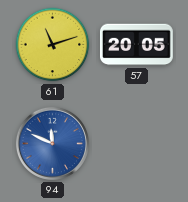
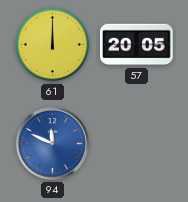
61: 11:12 -> 12:00
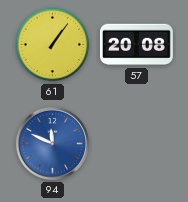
61: 12:00 -> 1:06
57: 20:05 -> 20:08
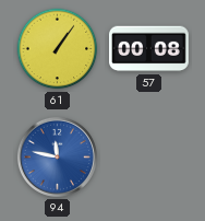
57: 20:08 -> 00:08
94: 11:49 -> 11:47
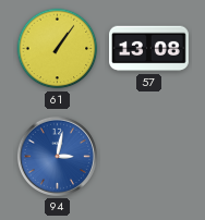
57: 00:08 -> 13:08
94: 11:47 -> 3:02
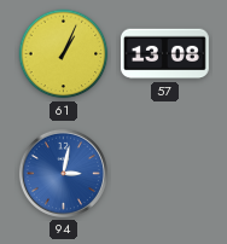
61: 1:06 -> 1:04
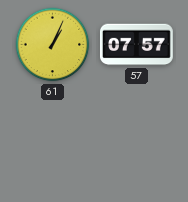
57: 13:08 -> 07:57
94: 3:02 -> none
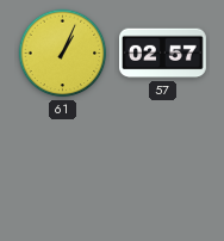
57: 07:57 -> 02:57
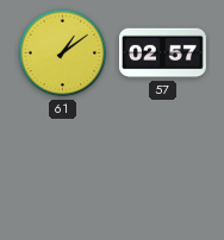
61: 1:04 -> 1:09
